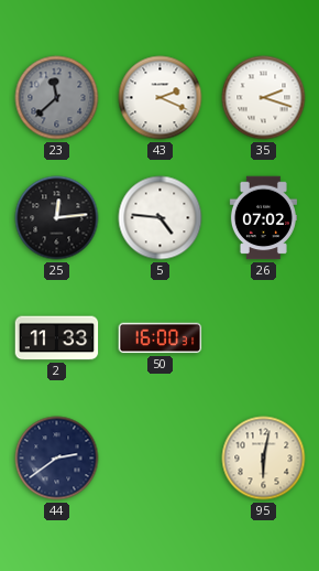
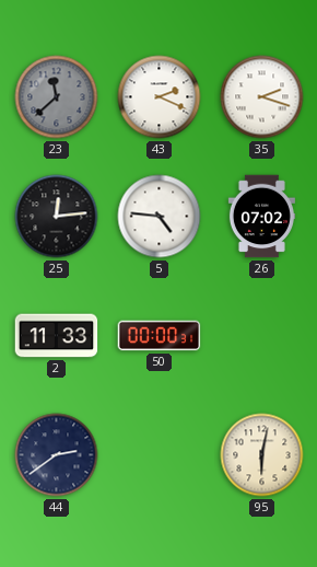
50: 16:00 -> 00:00
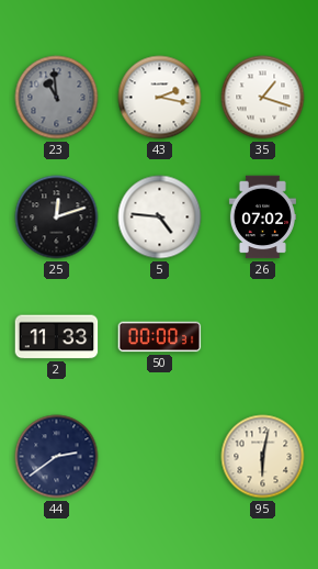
23: 11:38 -> 10:59
43: 2:19 -> 2:17
35: 2:18 -> 1:18
25: 12:14 -> 12:12
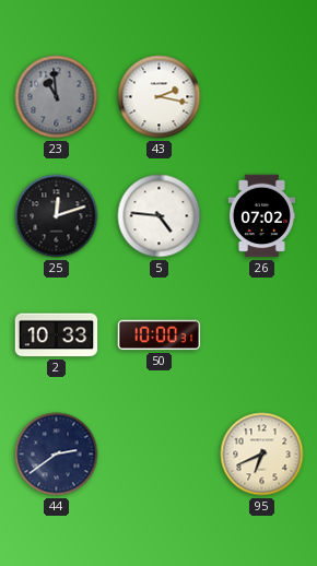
35: 1:18 -> none
2: 11:33 -> 10:33
50: 00:00 -> 10:00
95: 6:02 -> 6:41
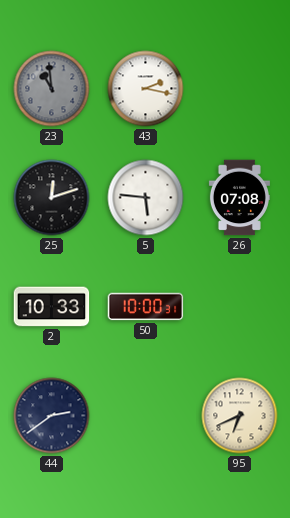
5: 4:46 -> 5:46
26: 07:02 -> 07:08
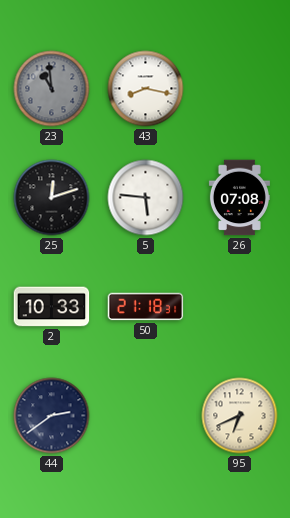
43: 2:17 -> 8:17
50: 10:00 -> 21:18
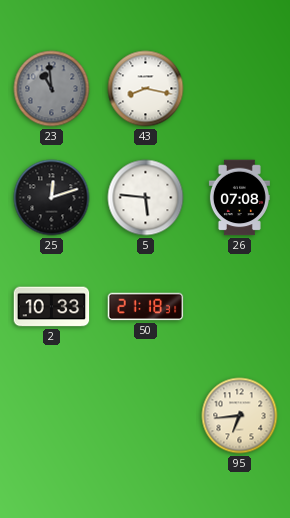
44: 2:39 -> none
95: 6:41 -> 6:44
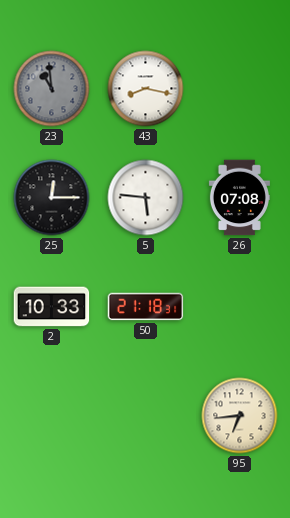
25: 12:12 -> 12:15
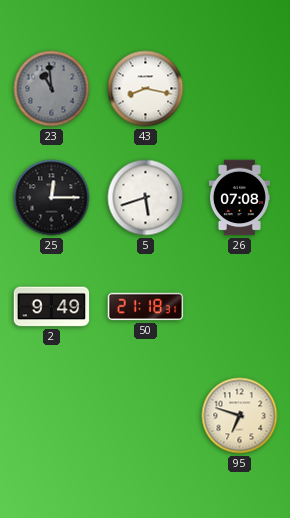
5: 5:46 -> 5:42
2: 10:33 -> 9:49
95: 6:44 -> 6:48
